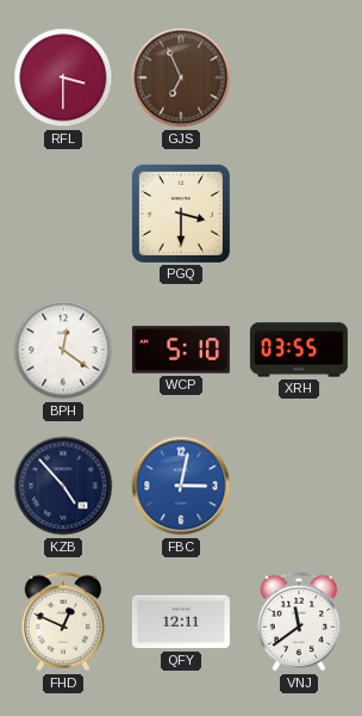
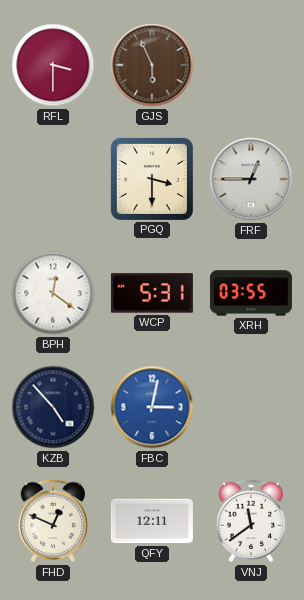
GJS: 6:56 -> 5:56
FRF: none -> 12:45
WCP: 5:10 -> 5:31
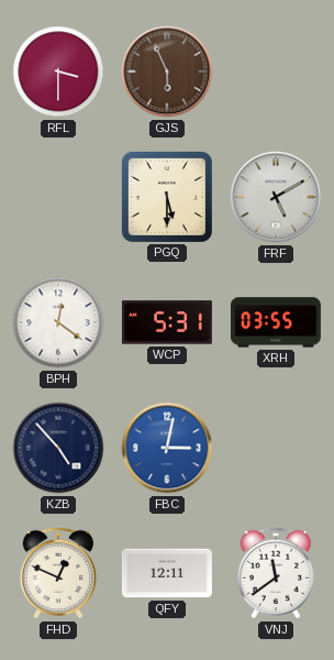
PGQ: 3:30 -> 5:30
FRF: 12:45 -> 5:10
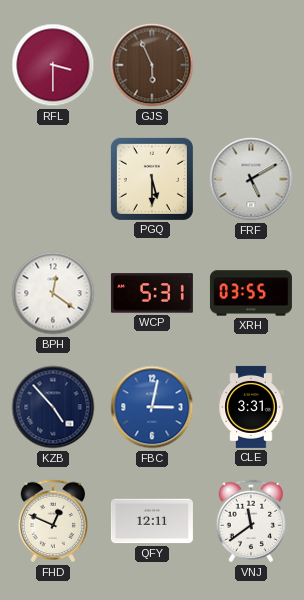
CLE: none -> 3:31
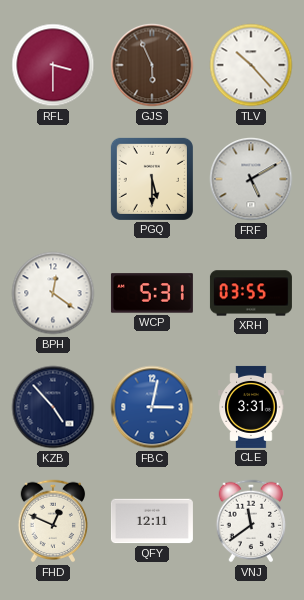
TLV: none -> 10:23
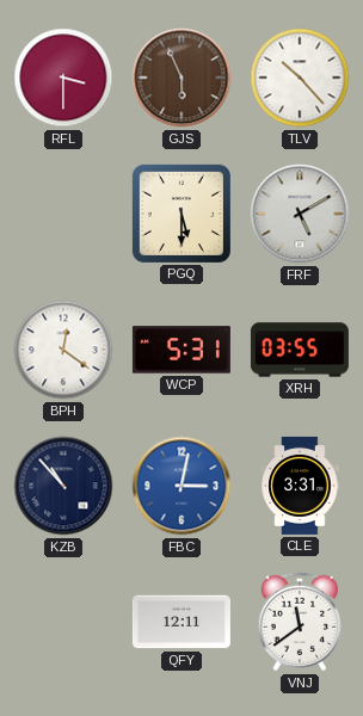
KZB: 4:53 -> 10:53
FHD: 12:49 -> none
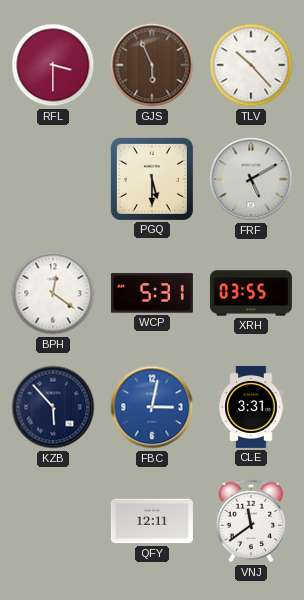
KZB: 10:53 -> 5:53
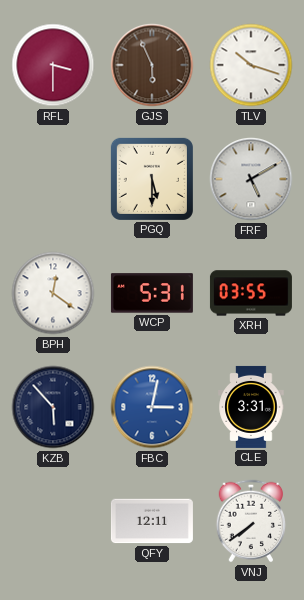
TLV: 10:23 -> 10:18
VNJ: 11:39 -> 7:39
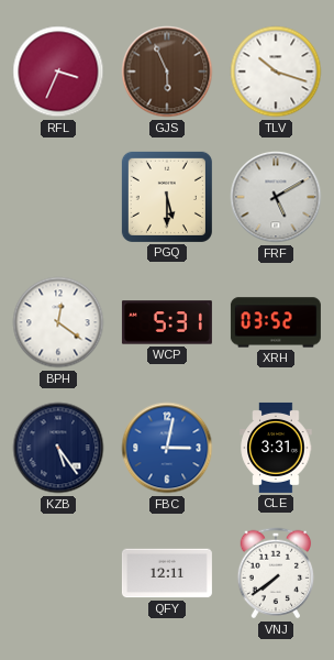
RFL: 3:30 -> 3:34
XRH: 03:55 -> 03:52
KZB: 5:53 -> 5:24
